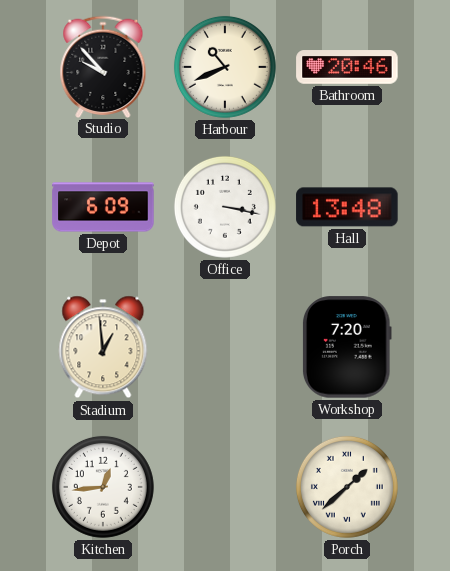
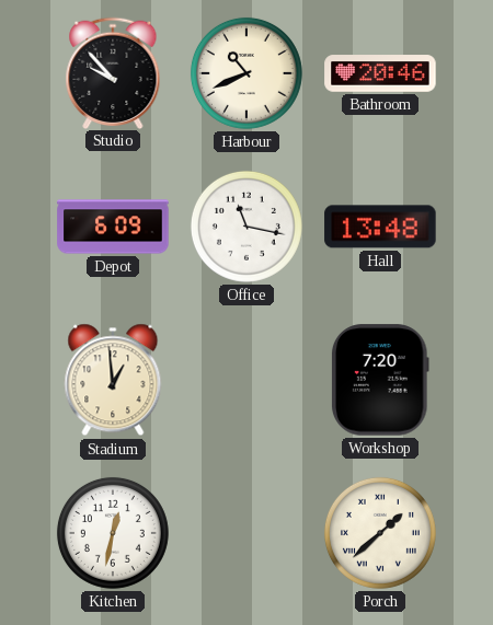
Office: 3:17 -> 11:17
Kitchen: 12:44 -> 12:32
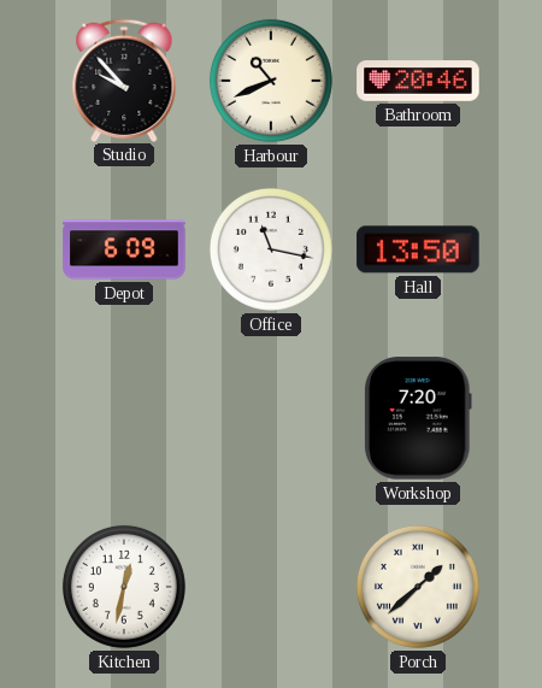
Hall: 13:48 -> 13:50
Stadium: 12:59 -> none
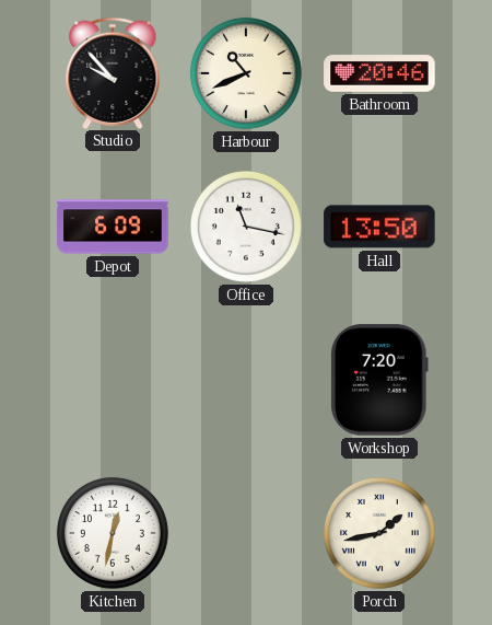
Porch: 1:38 -> 1:43
